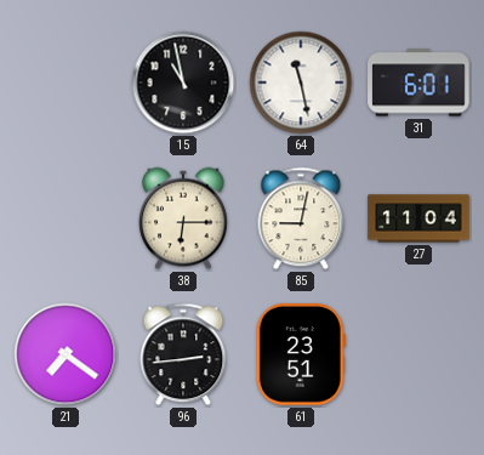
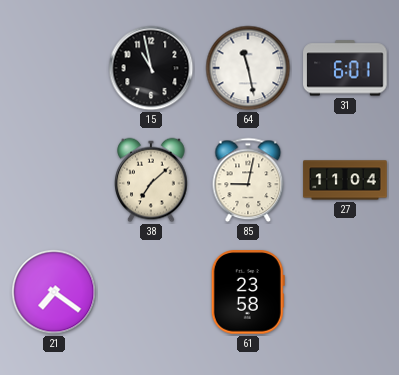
38: 6:15 -> 7:08
96: 2:44 -> none
61: 23:51 -> 23:58
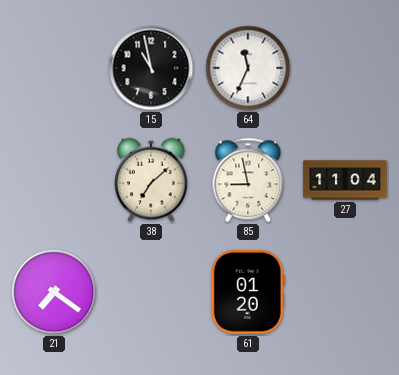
64: 11:28 -> 11:34
31: 6:01 -> none
85: 9:02 -> 8:58
61: 23:58 -> 01:20
